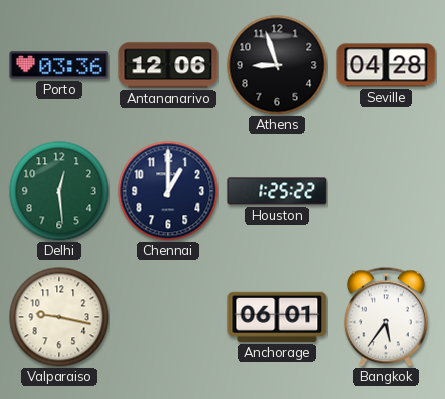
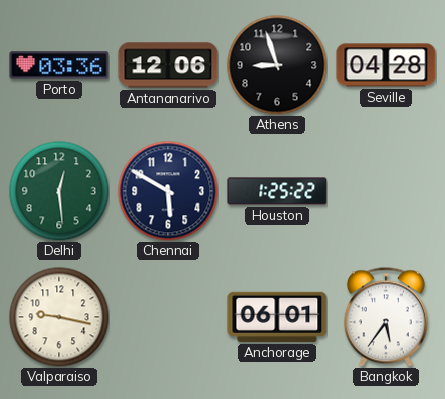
Chennai: 1:00 -> 5:50
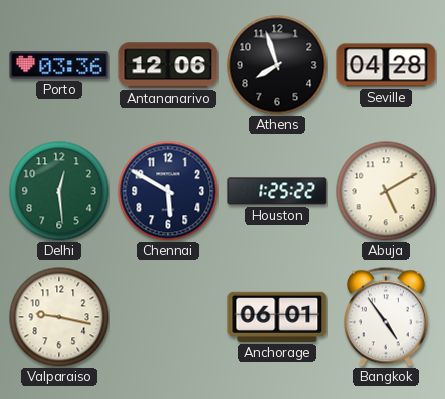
Athens: 8:57 -> 7:57
Abuja: none -> 5:10
Bangkok: 5:36 -> 4:54
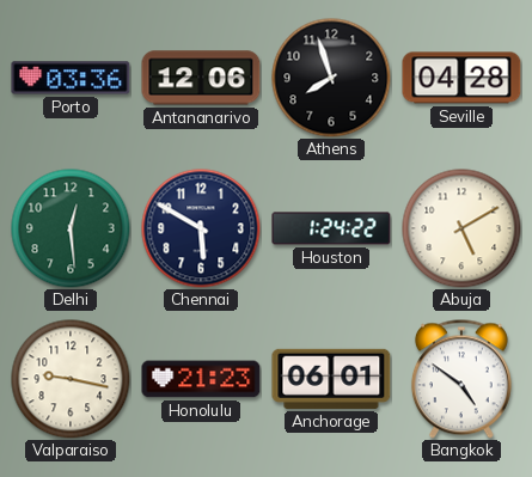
Houston: 1:25 -> 1:24
Honolulu: none -> 21:23
Bangkok: 4:54 -> 4:51
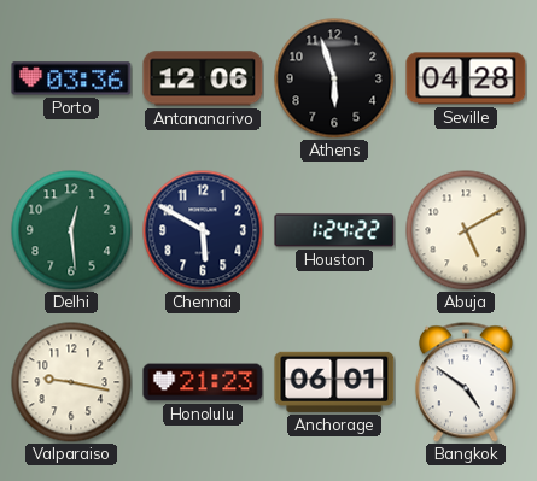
Athens: 7:57 -> 5:57
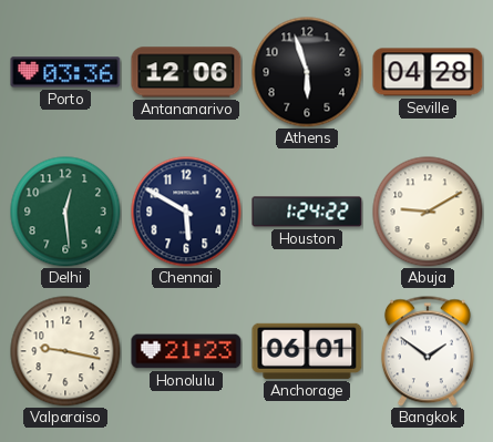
Abuja: 5:10 -> 9:10
Bangkok: 4:51 -> 1:51
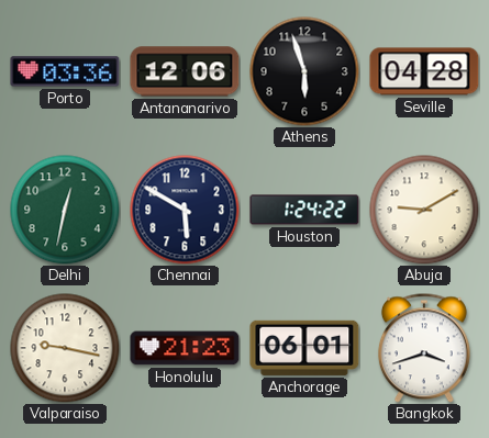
Delhi: 12:29 -> 12:32
Bangkok: 1:51 -> 3:42
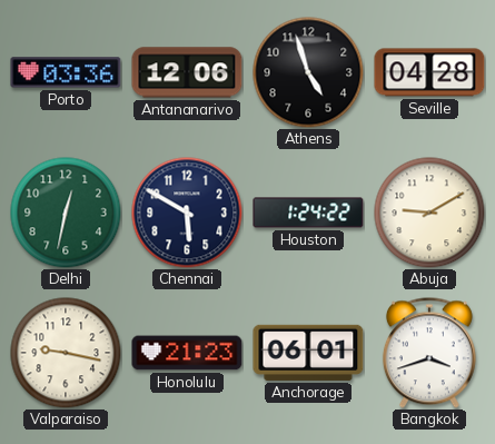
Athens: 5:57 -> 4:57
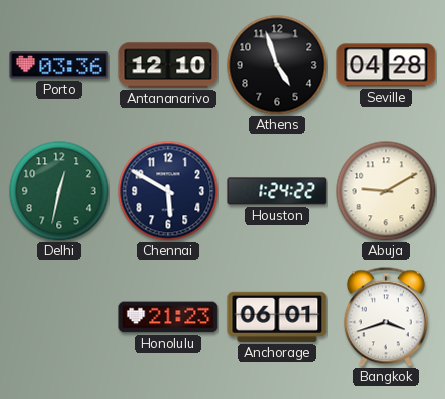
Antananarivo: 12:06 -> 12:10
Valparaiso: 9:17 -> none
